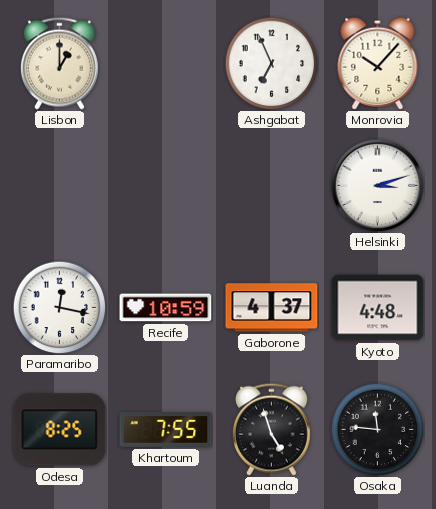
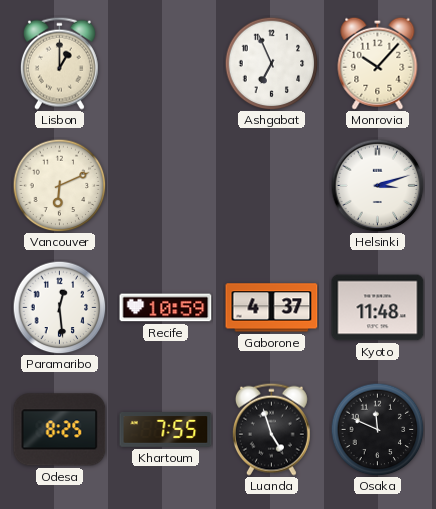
Vancouver: none -> 6:11
Paramaribo: 12:17 -> 12:29
Kyoto: 4:48 -> 11:48
Osaka: 11:46 -> 11:49
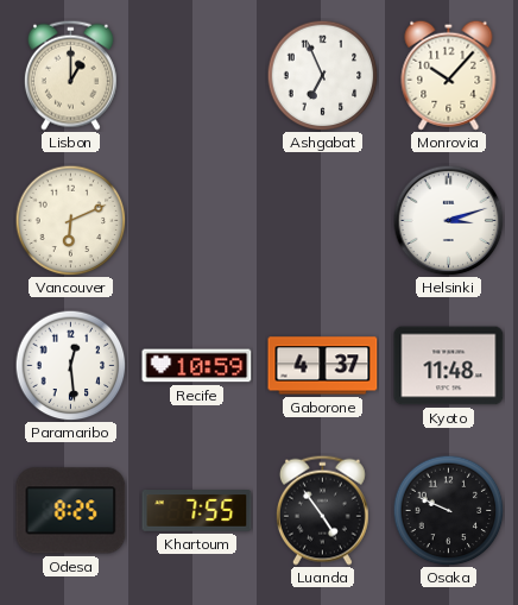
Luanda: 4:57 -> 4:54
Osaka: 11:49 -> 9:49
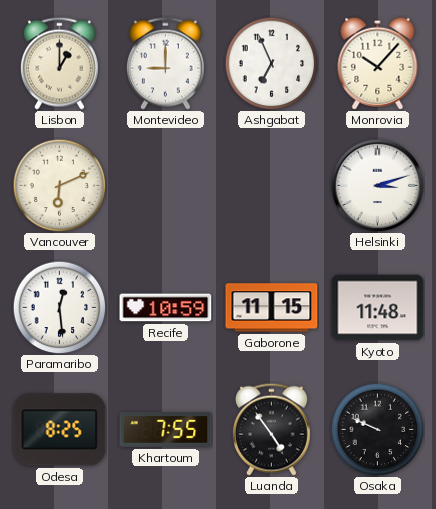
Montevideo: none -> 9:00
Gaborone: 4:37 -> 11:15
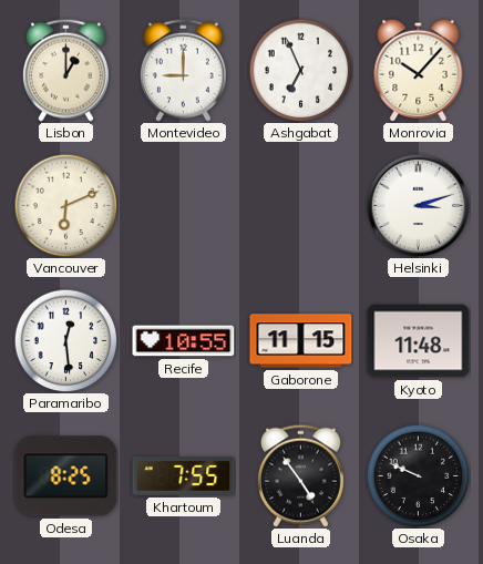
Recife: 10:59 -> 10:55
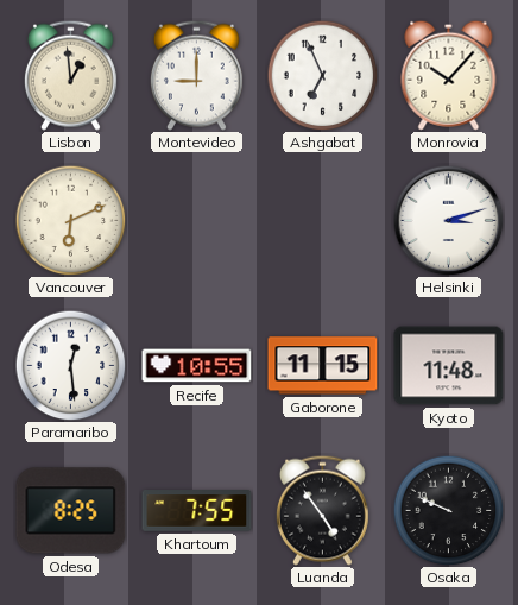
Lisbon: 1:00 -> 12:59
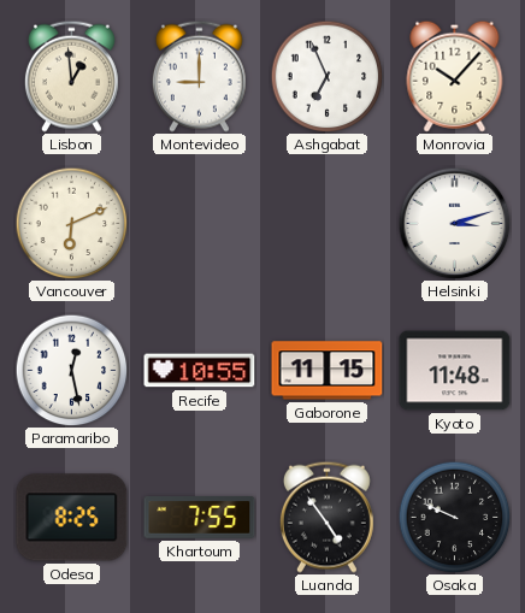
Paramaribo: 12:29 -> 12:28
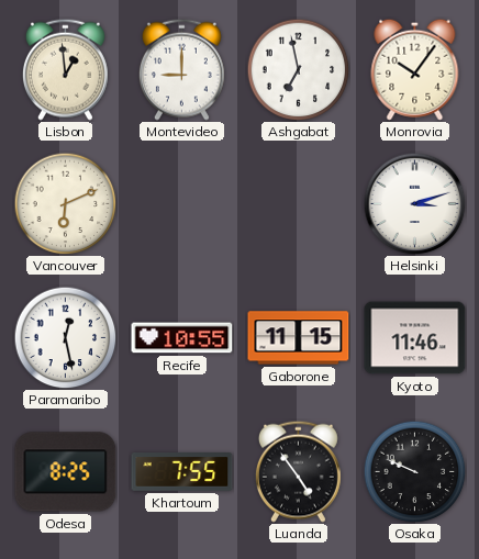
Ashgabat: 6:56 -> 6:58
Monrovia: 10:07 -> 10:06
Kyoto: 11:48 -> 11:46
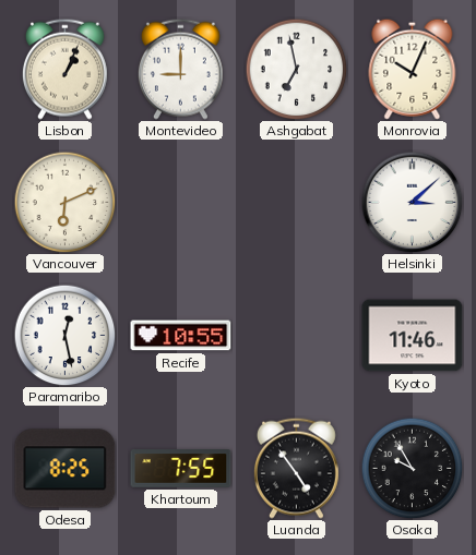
Lisbon: 12:59 -> 1:04
Monrovia: 10:06 -> 10:04
Helsinki: 3:12 -> 3:08
Gaborone: 11:15 -> none
Osaka: 9:49 -> 9:55
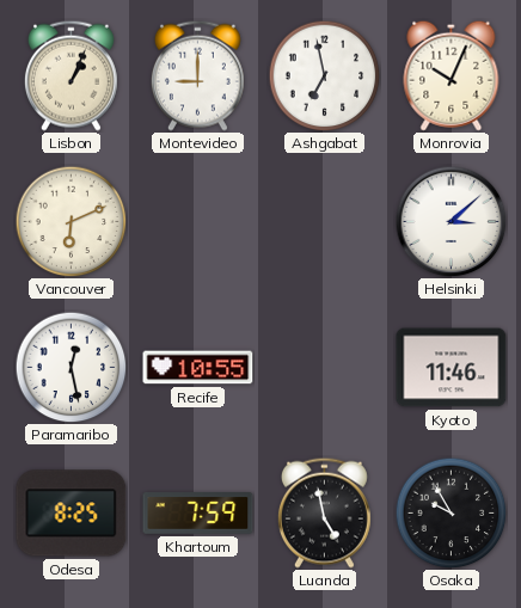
Khartoum: 7:55 -> 7:59
Luanda: 4:54 -> 4:58
